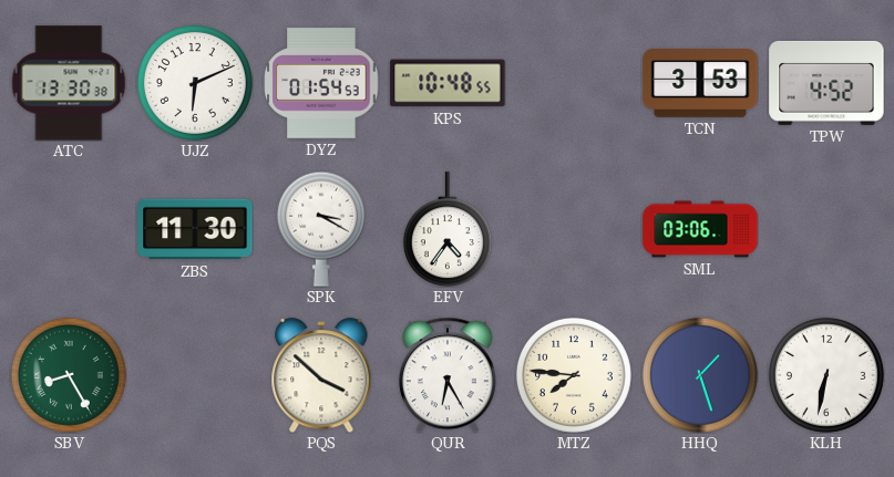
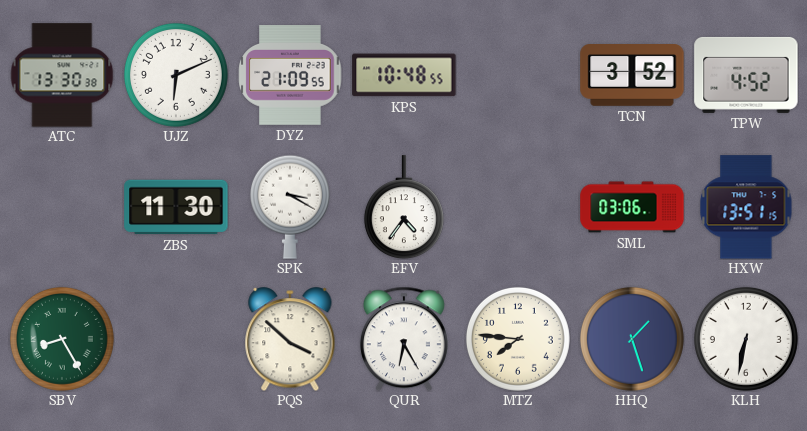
DYZ: 01:54 -> 21:09
TCN: 3:53 -> 3:52
HXW: none -> 13:51
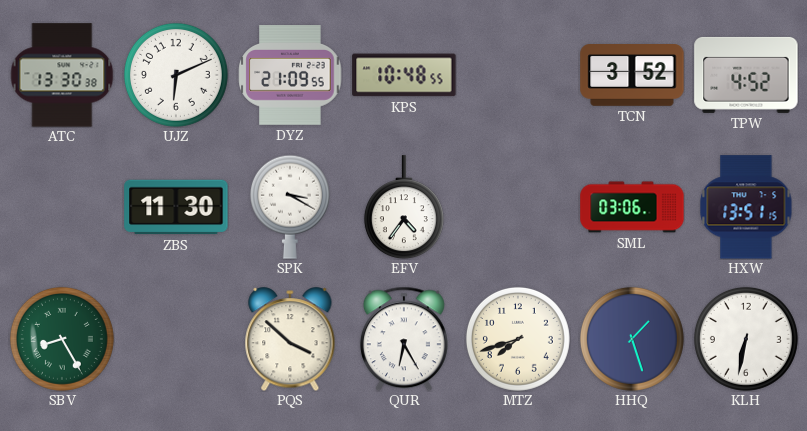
MTZ: 7:46 -> 7:42
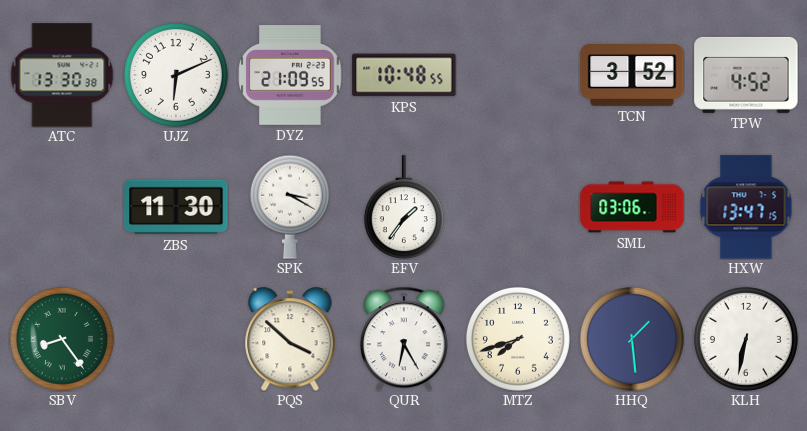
EFV: 4:36 -> 1:36
HXW: 13:51 -> 13:47
SBV: 8:25 -> 8:24
HHQ: 1:27 -> 1:29
